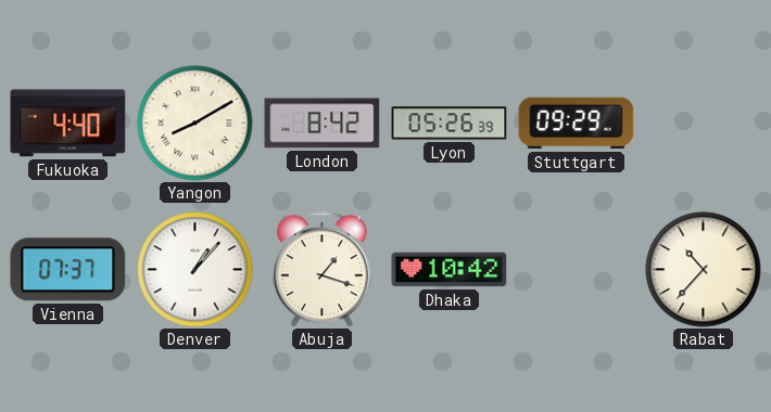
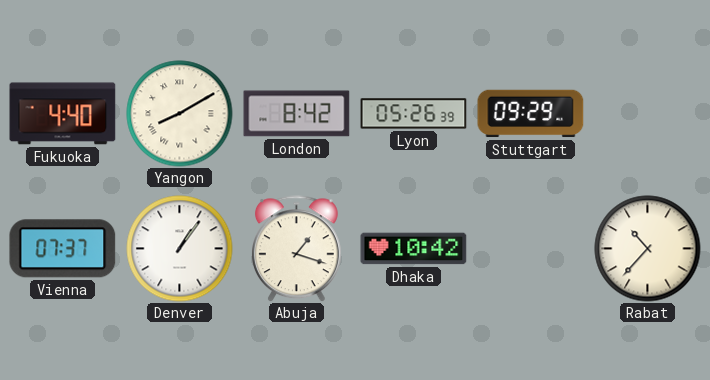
Denver: 1:07 -> 1:06
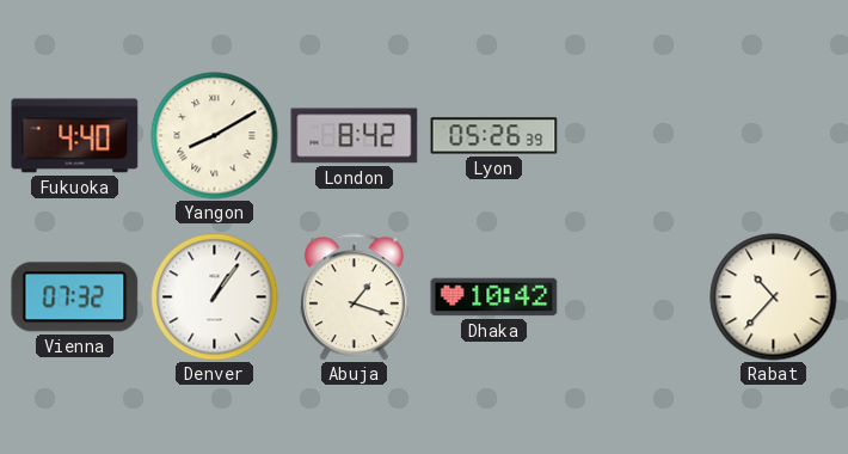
Stuttgart: 09:29 -> none
Vienna: 07:37 -> 07:32
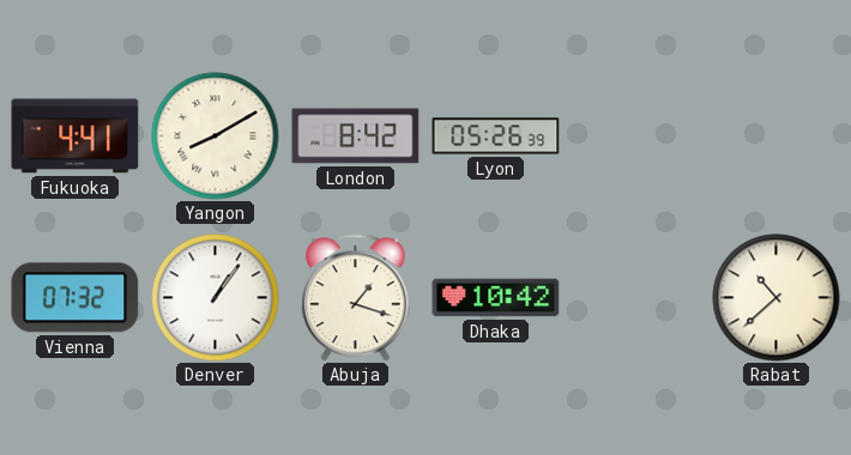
Fukuoka: 4:40 -> 4:41
Rabat: 10:37 -> 10:38
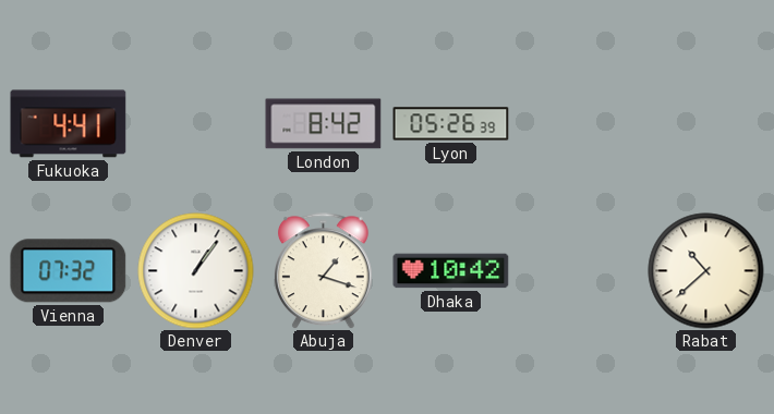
Yangon: 8:10 -> none
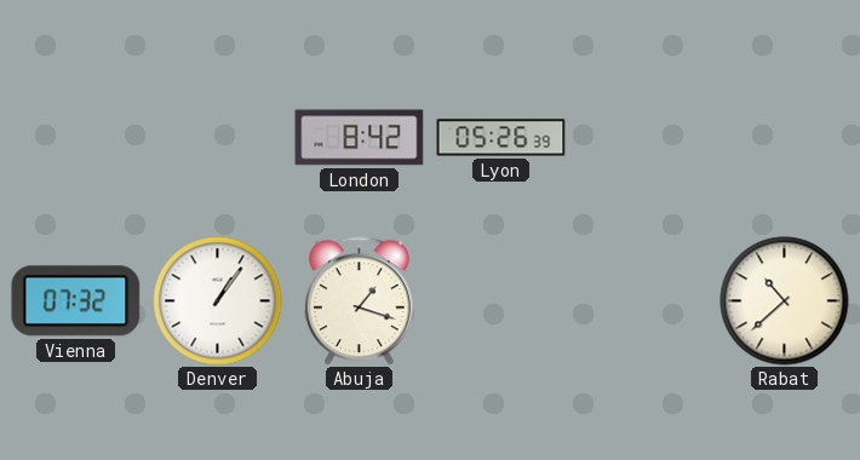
Fukuoka: 4:41 -> none
Dhaka: 10:42 -> none
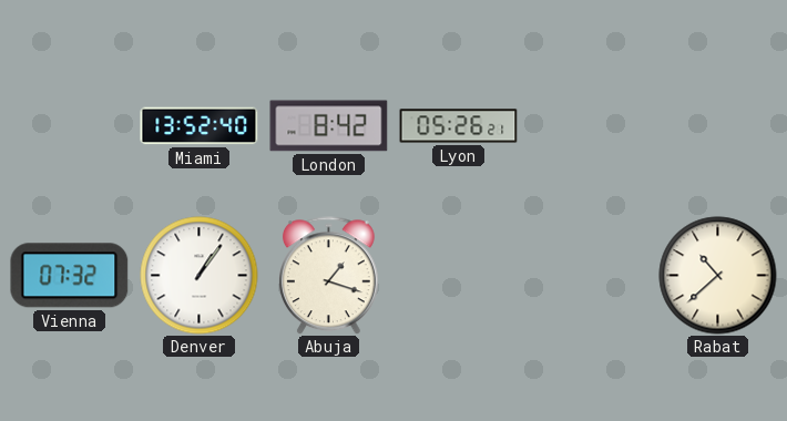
Miami: none -> 13:52
Lyon: 05:26:39 -> 05:26:21
